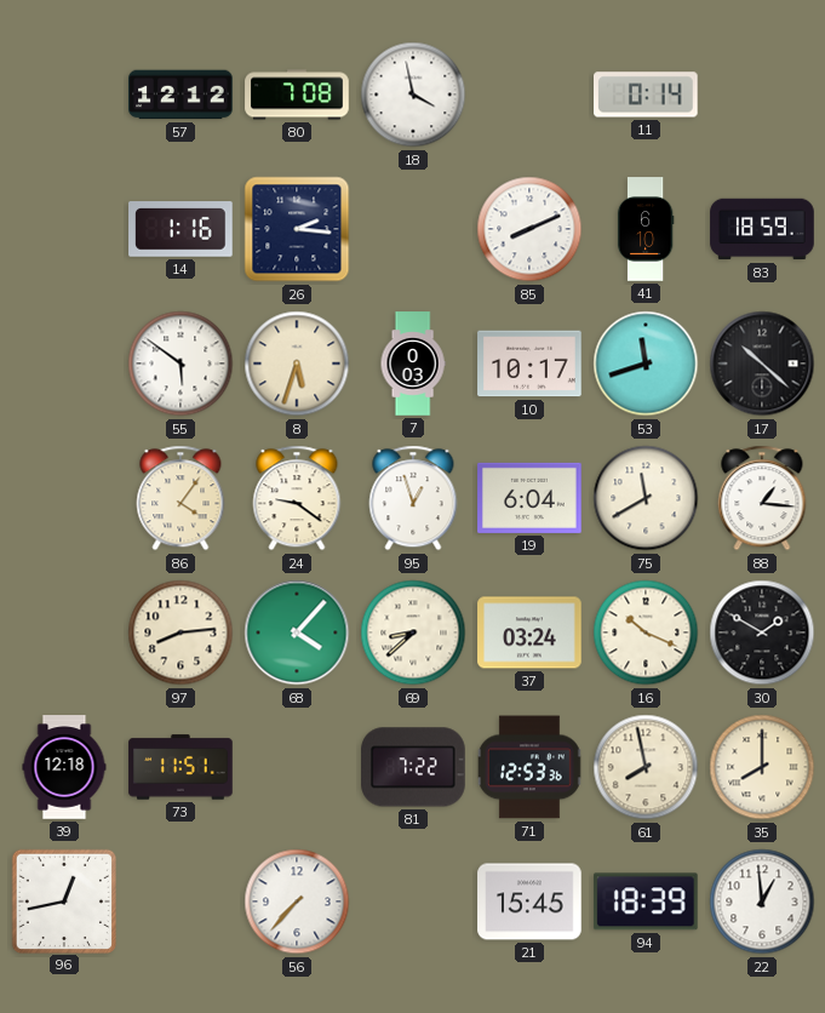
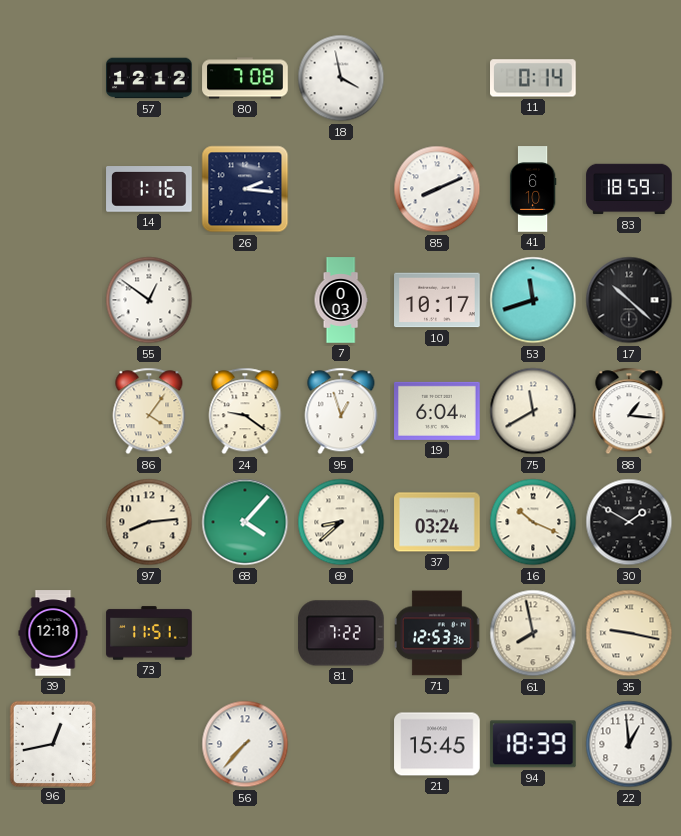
55: 5:51 -> 12:51
8: 5:33 -> none
35: 8:00 -> 9:17
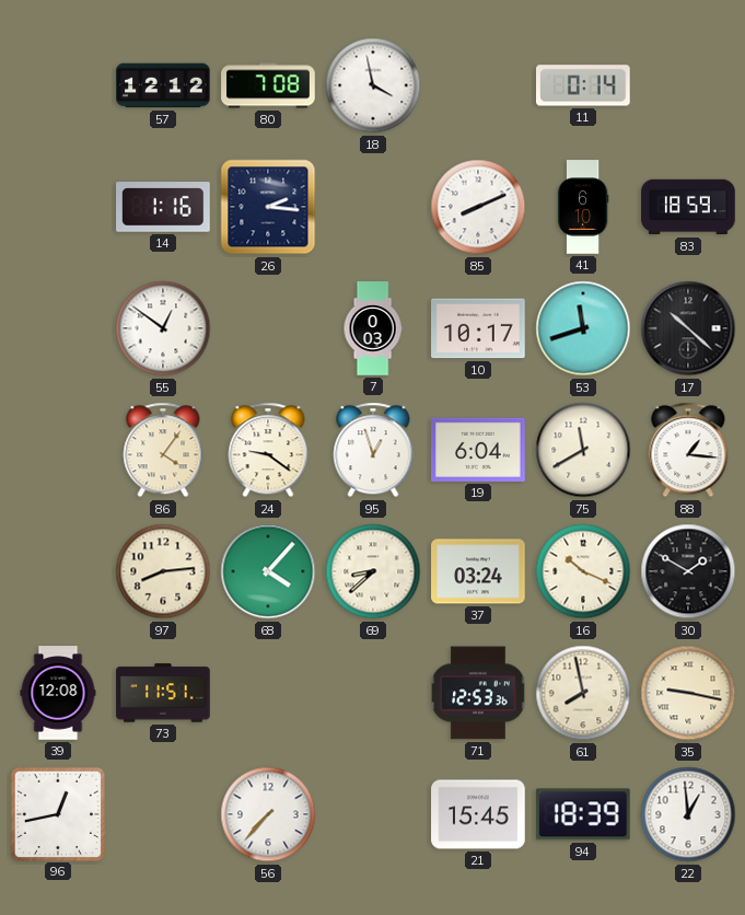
39: 12:18 -> 12:08
81: 7:22 -> none
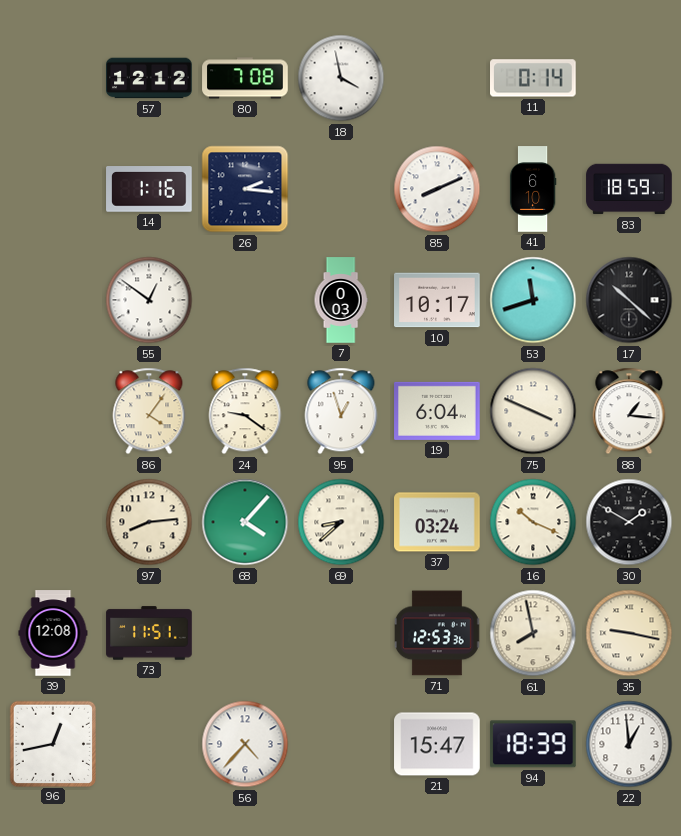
75: 11:40 -> 3:49
56: 7:37 -> 4:37
21: 15:45 -> 15:47
